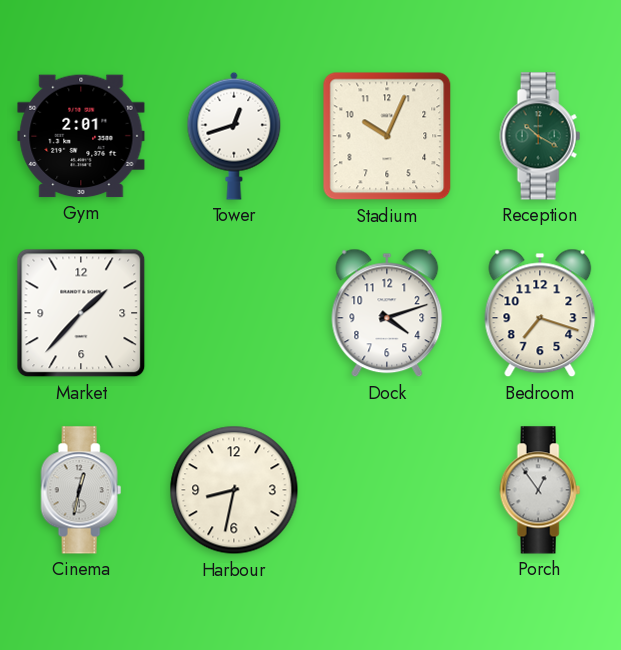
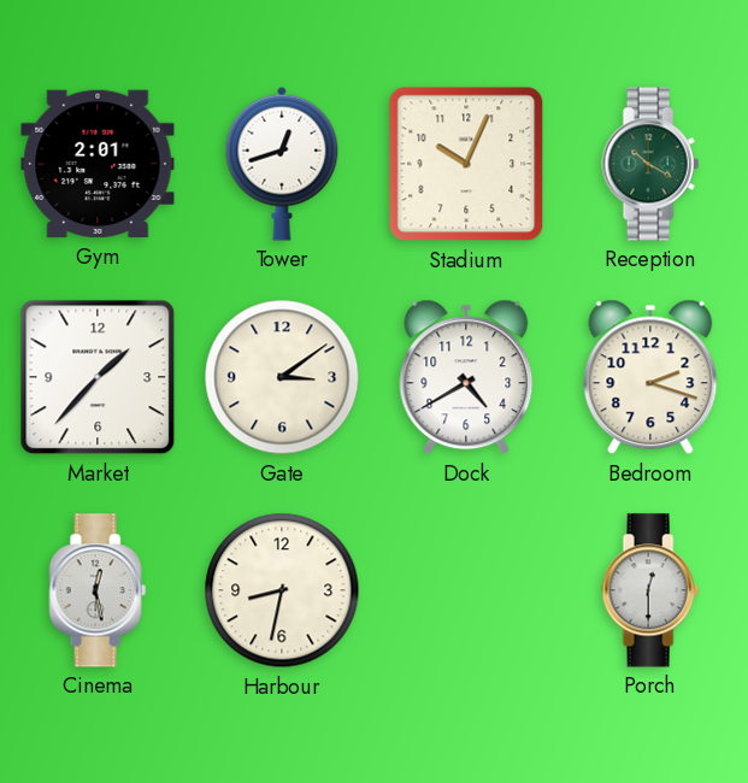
Gate: none -> 3:09
Dock: 4:12 -> 4:40
Bedroom: 7:18 -> 2:18
Cinema: 12:32 -> 12:28
Porch: 12:54 -> 12:30
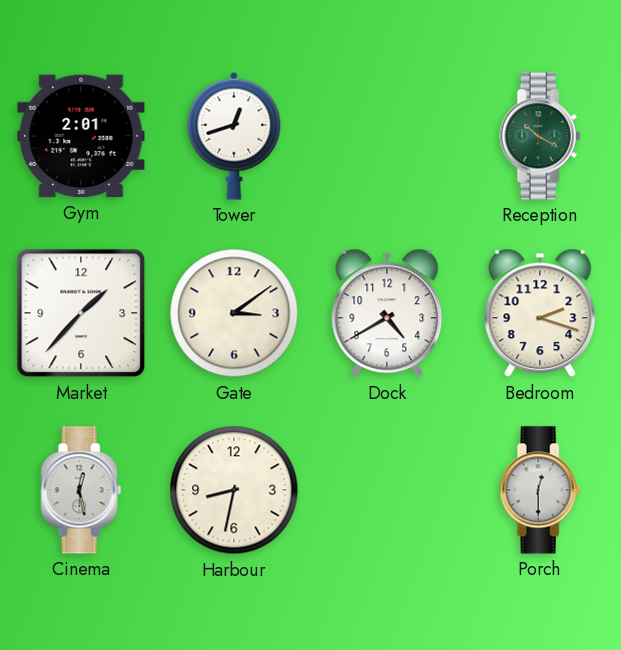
Stadium: 10:04 -> none
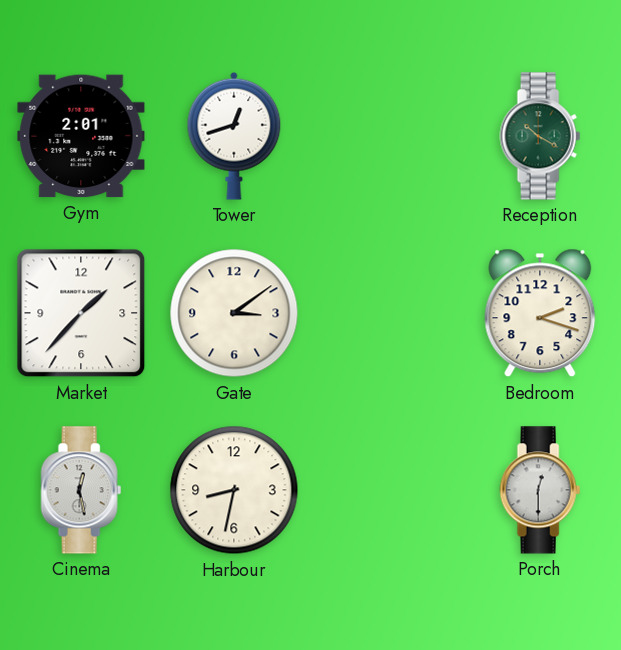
Dock: 4:40 -> none
